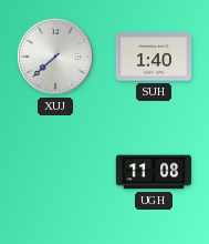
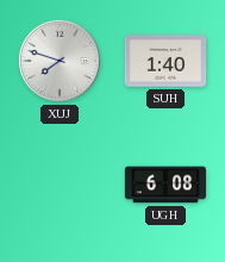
XUJ: 7:38 -> 7:48
UGH: 11:08 -> 6:08
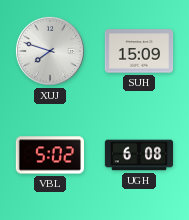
SUH: 1:40 -> 15:09
VBL: none -> 5:02
